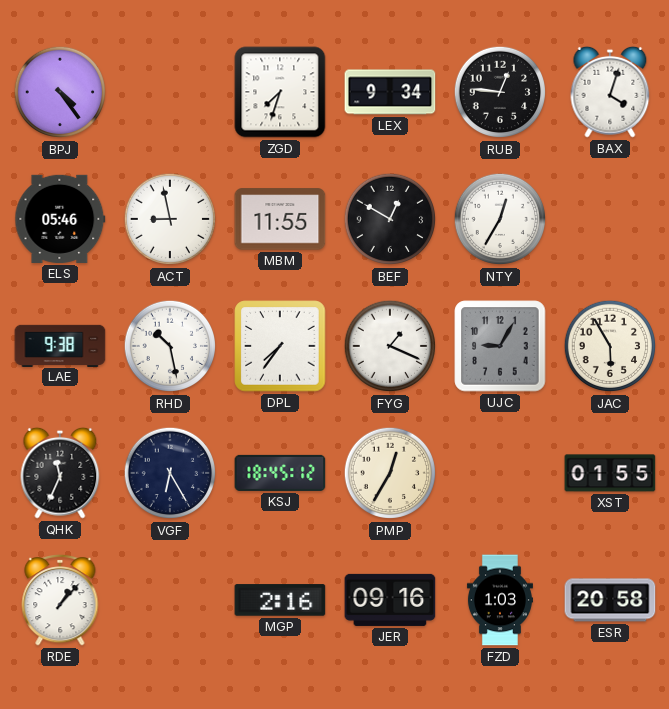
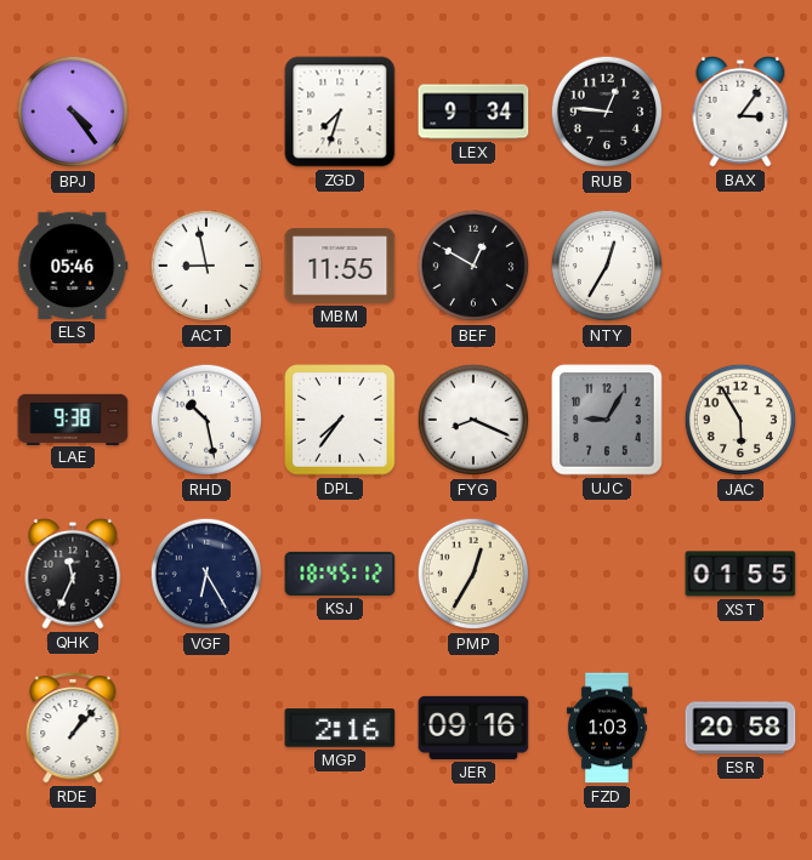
BAX: 4:03 -> 3:06
FYG: 1:19 -> 8:19
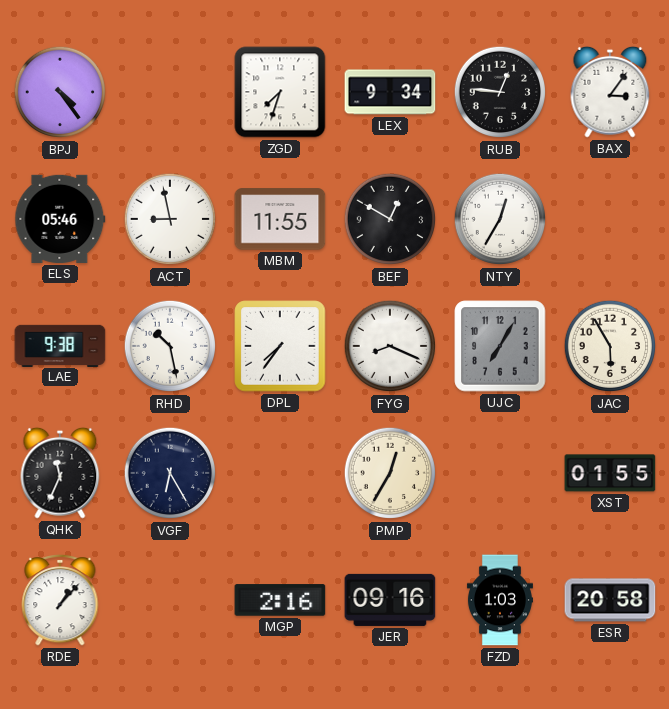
UJC: 9:05 -> 7:05
KSJ: 18:45 -> none
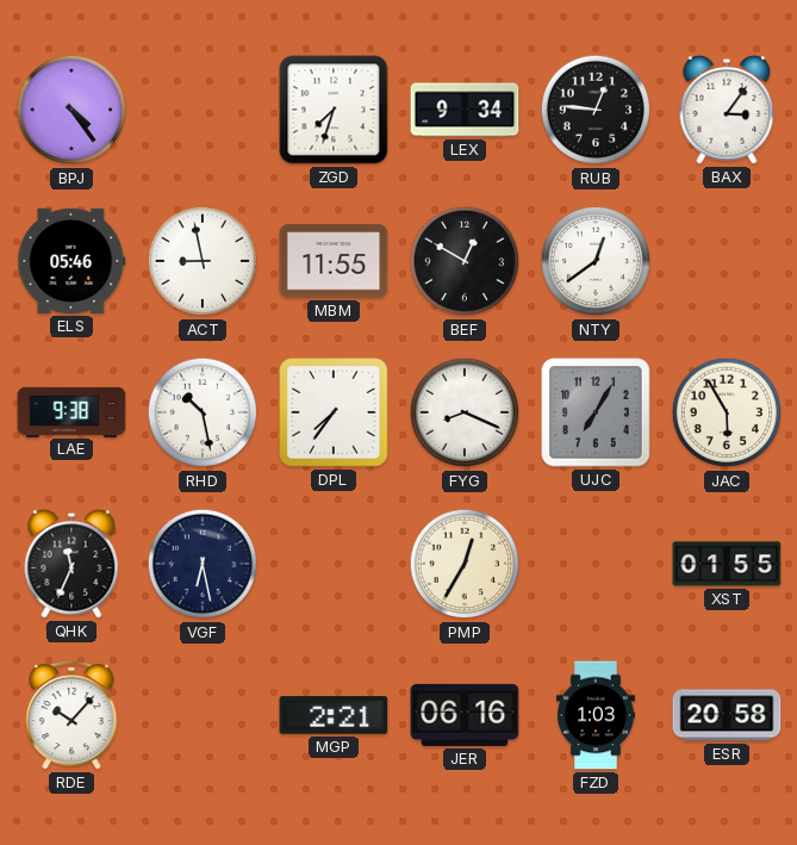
NTY: 12:35 -> 12:39
VGF: 6:25 -> 6:28
RDE: 1:07 -> 10:07
MGP: 2:16 -> 2:21
JER: 09:16 -> 06:16
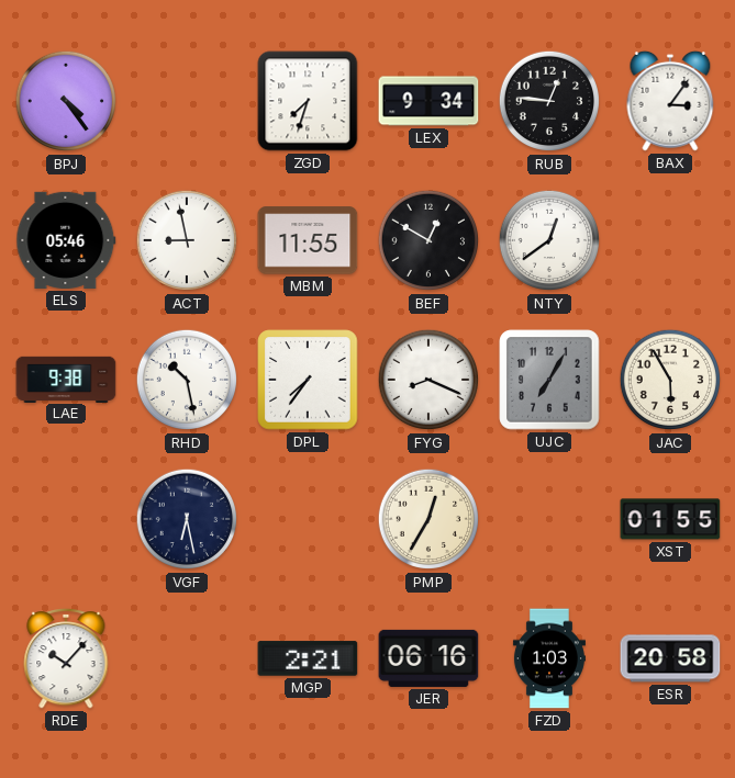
QHK: 11:34 -> none
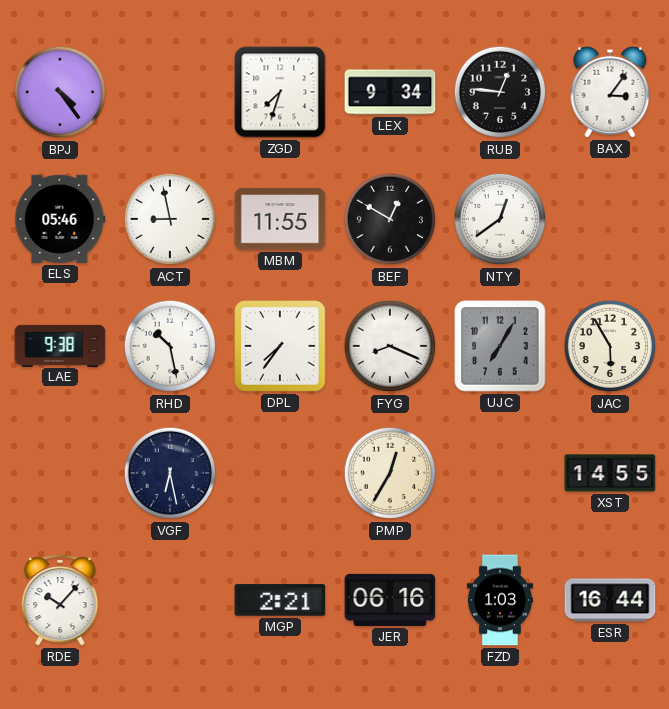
XST: 01:55 -> 14:55
ESR: 20:58 -> 16:44
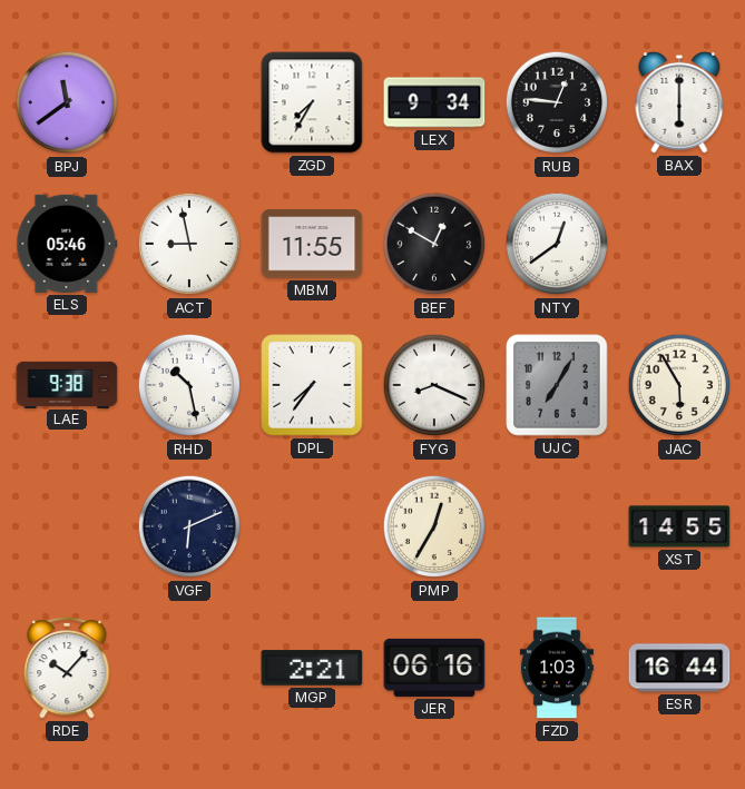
BPJ: 4:24 -> 11:39
ZGD: 7:33 -> 7:35
BAX: 3:06 -> 6:00
VGF: 6:28 -> 6:11
